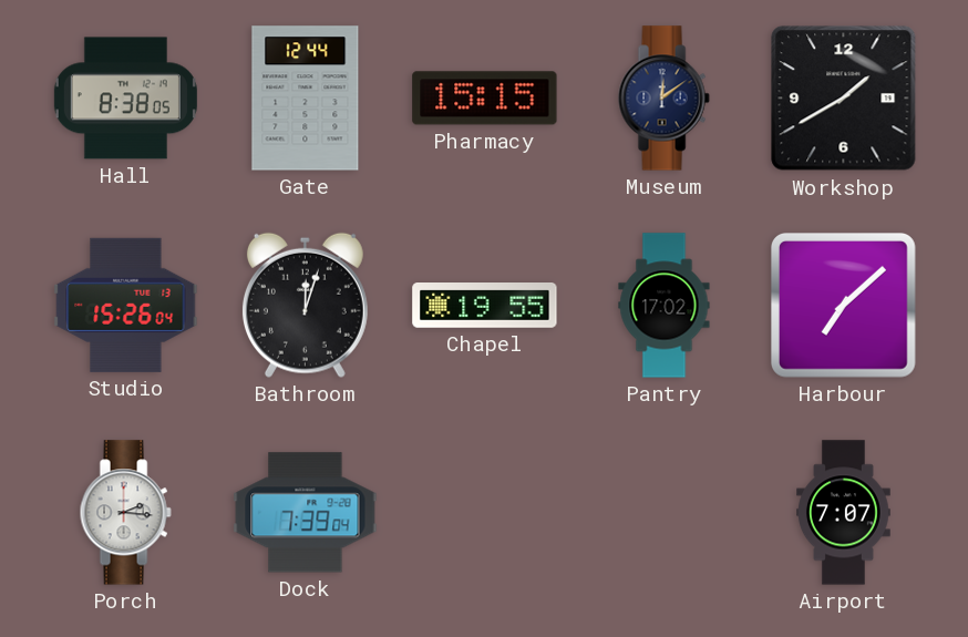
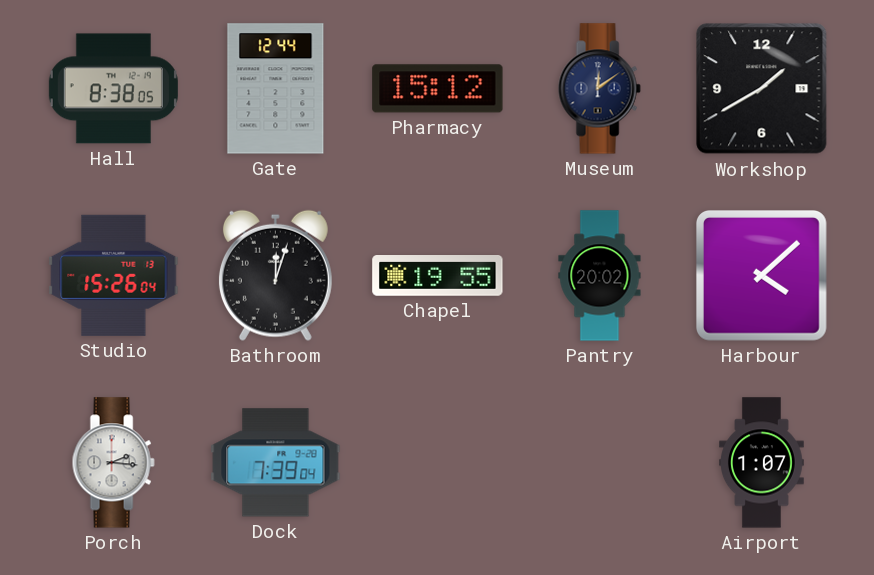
Pharmacy: 15:15 -> 15:12
Pantry: 17:02 -> 20:02
Harbour: 7:08 -> 4:08
Airport: 7:07 -> 1:07
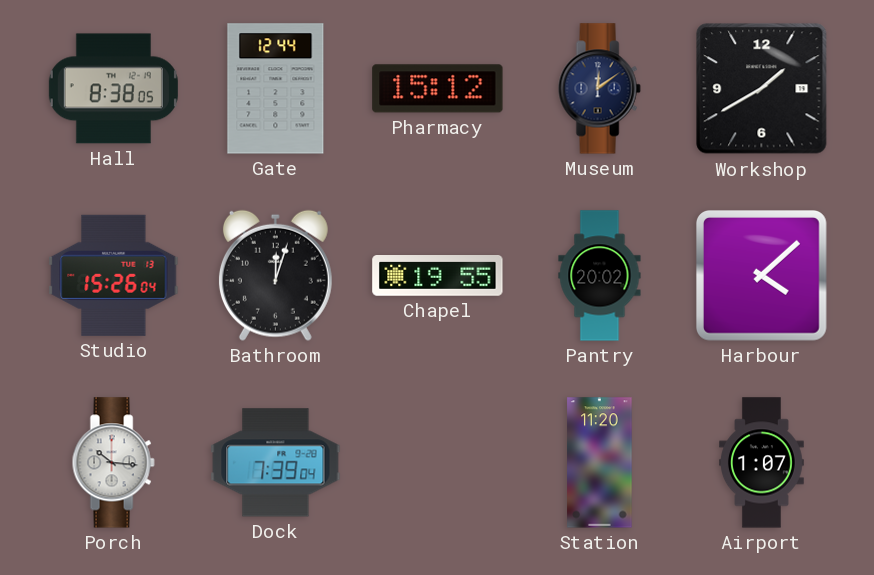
Porch: 2:16 -> 10:16
Station: none -> 11:20
